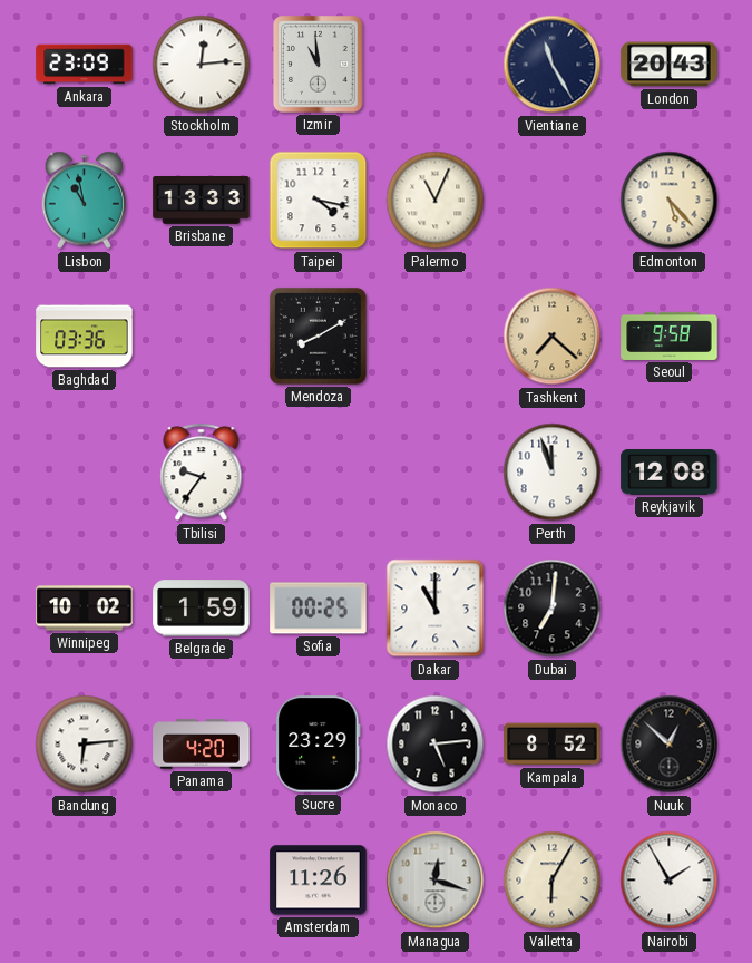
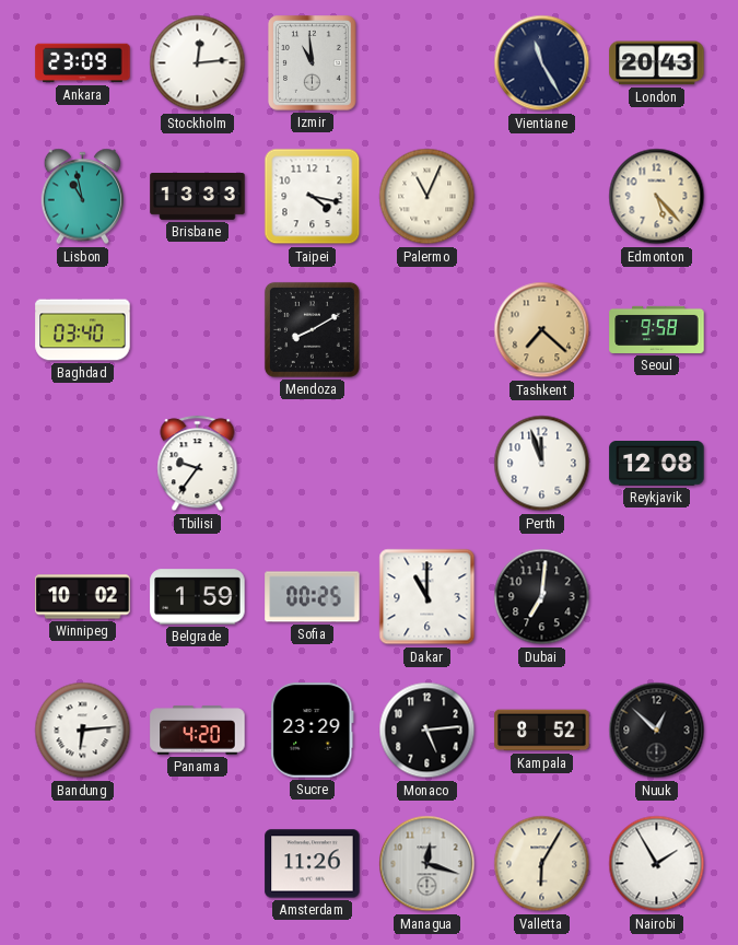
Baghdad: 03:36 -> 03:40
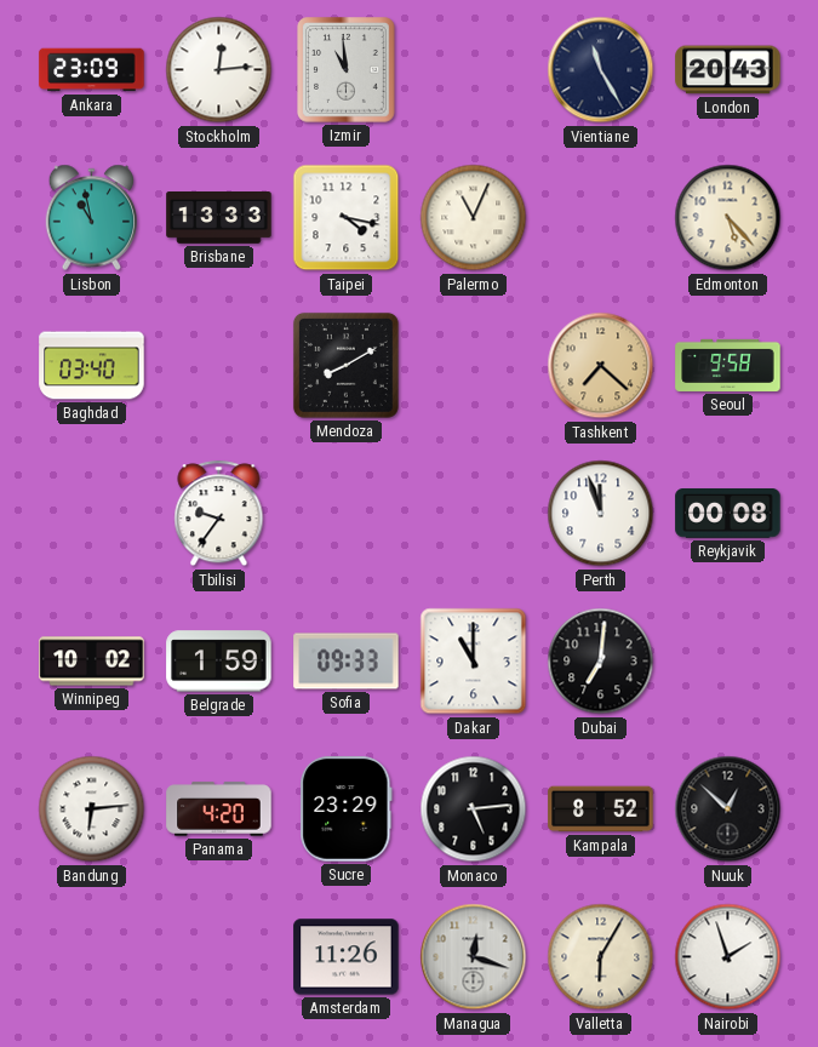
Reykjavik: 12:08 -> 00:08
Sofia: 00:25 -> 09:33
Nairobi: 1:55 -> 1:57
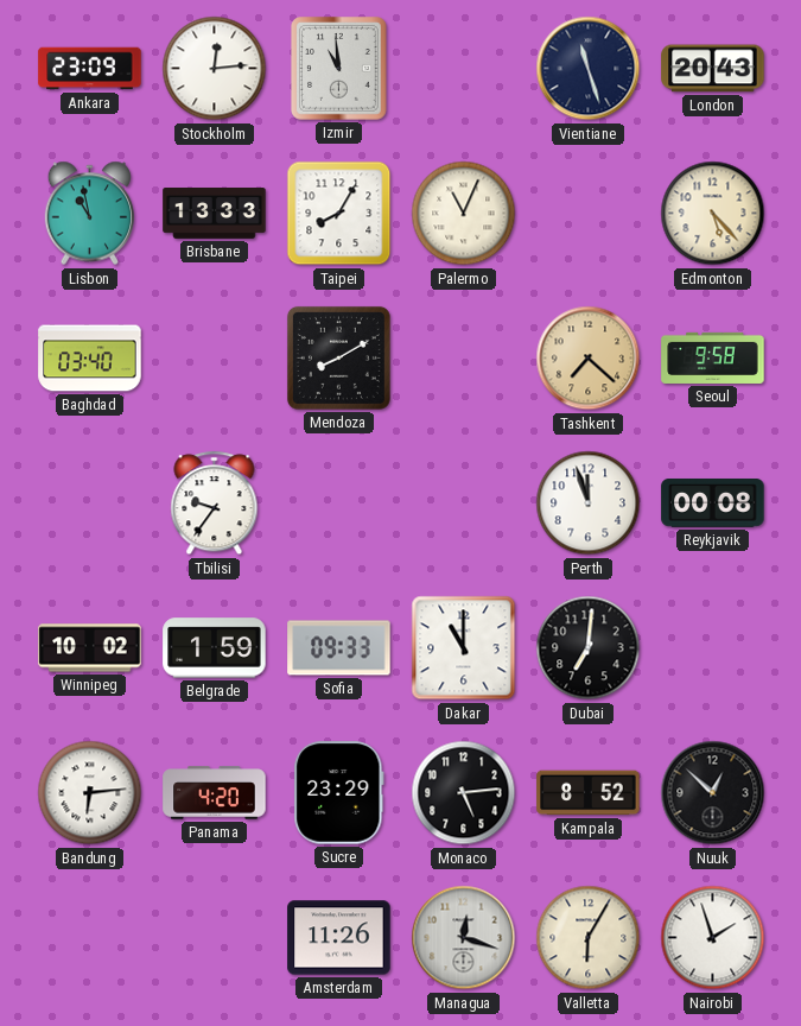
Vientiane: 11:25 -> 11:27
Taipei: 4:17 -> 8:05
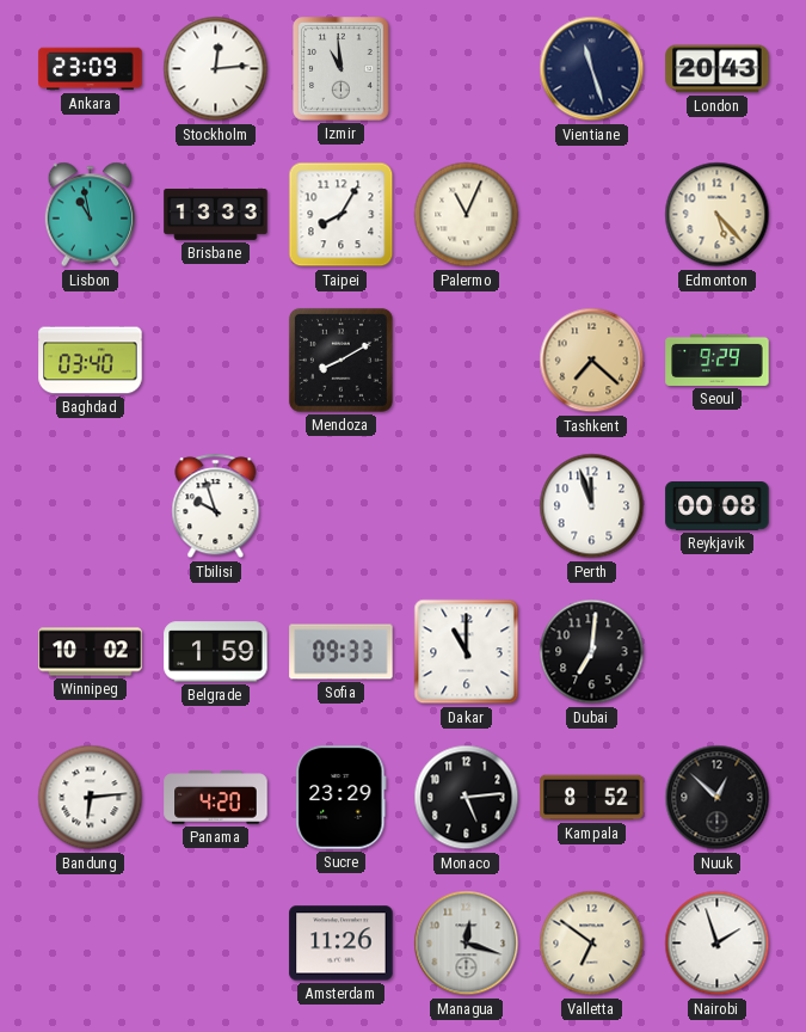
Seoul: 9:58 -> 9:29
Tbilisi: 9:36 -> 9:57
Valletta: 6:05 -> 6:51
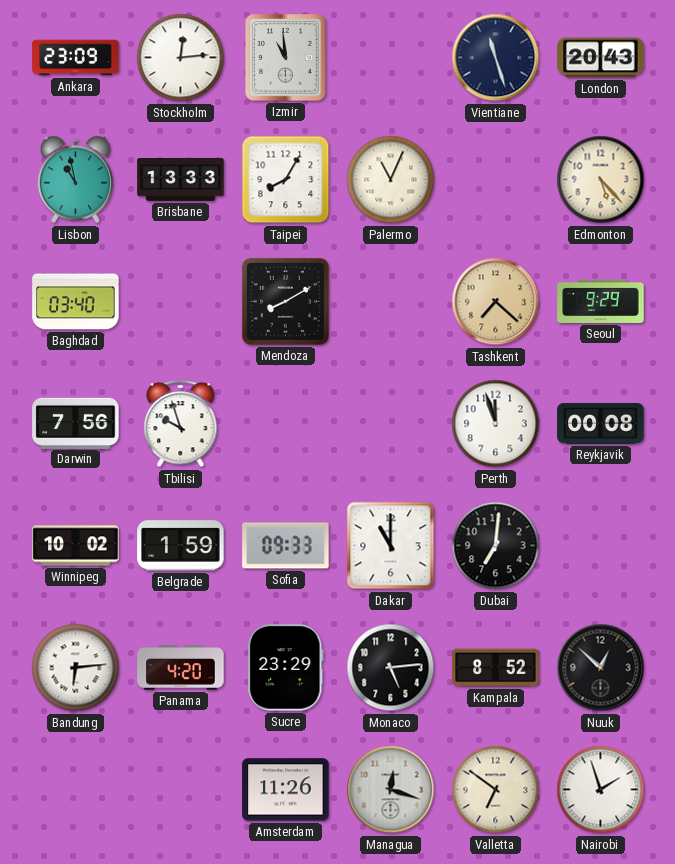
Darwin: none -> 7:56
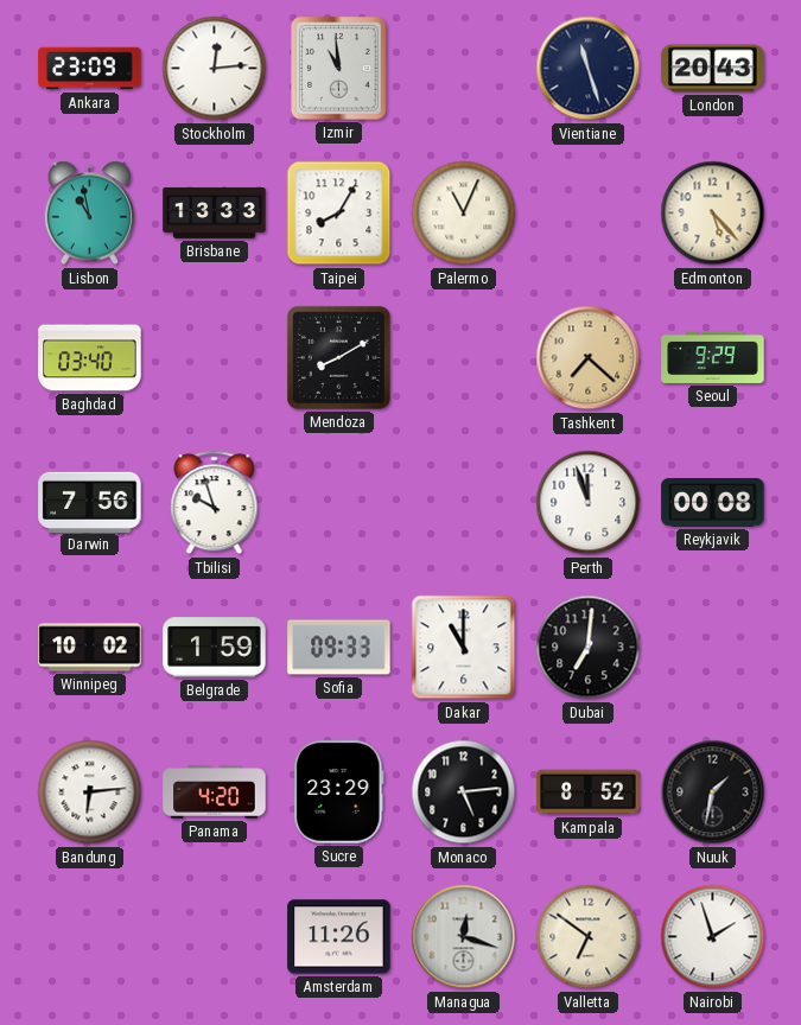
Nuuk: 12:52 -> 1:32
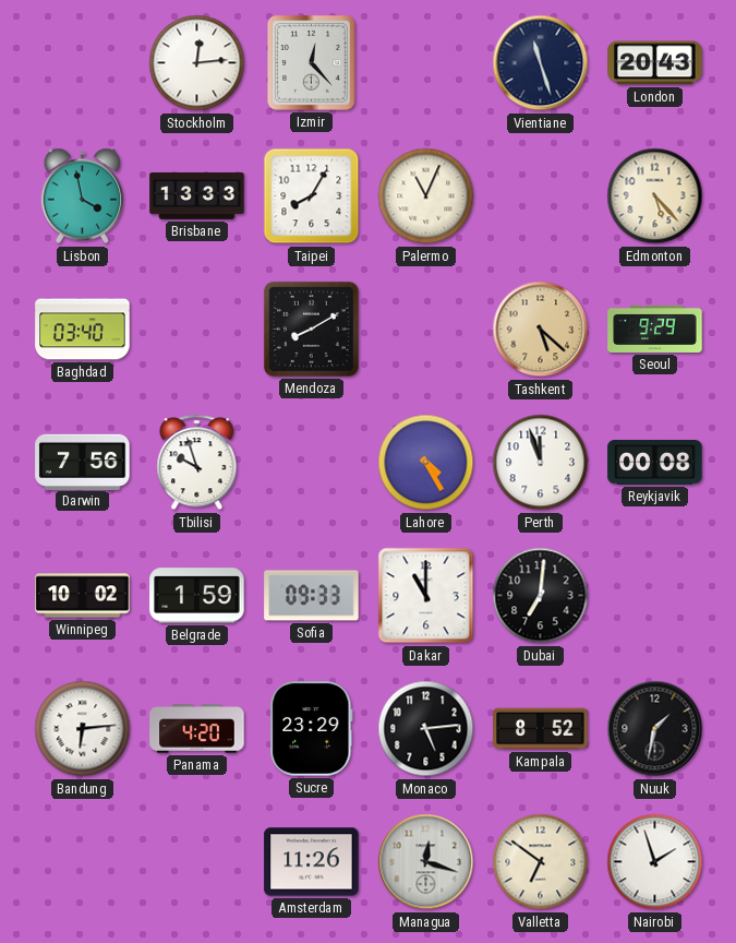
Ankara: 23:09 -> none
Izmir: 10:59 -> 12:23
Lisbon: 10:58 -> 3:58
Tashkent: 7:22 -> 5:22
Lahore: none -> 4:25
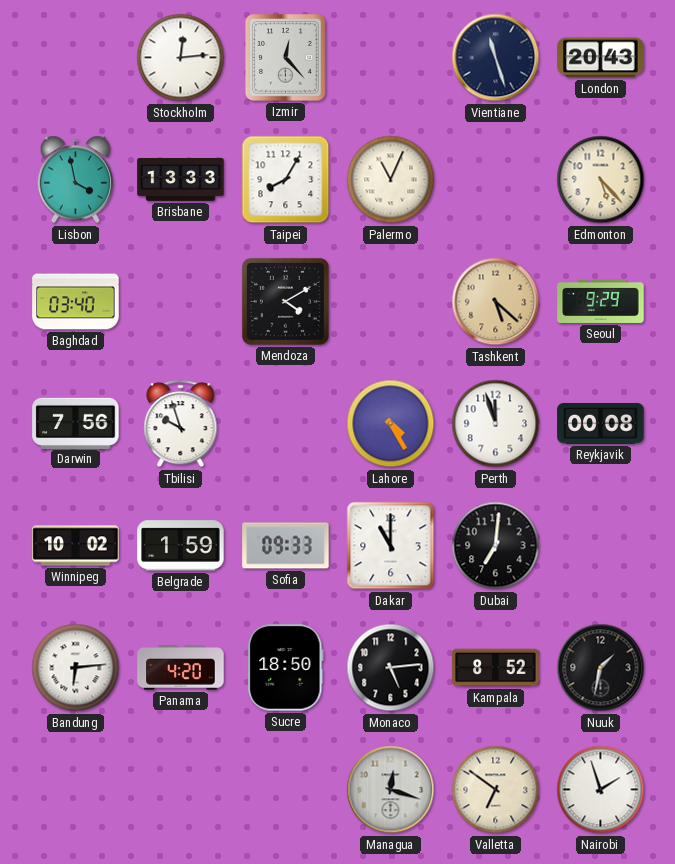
Mendoza: 8:10 -> 4:10
Sucre: 23:29 -> 18:50
Amsterdam: 11:26 -> none
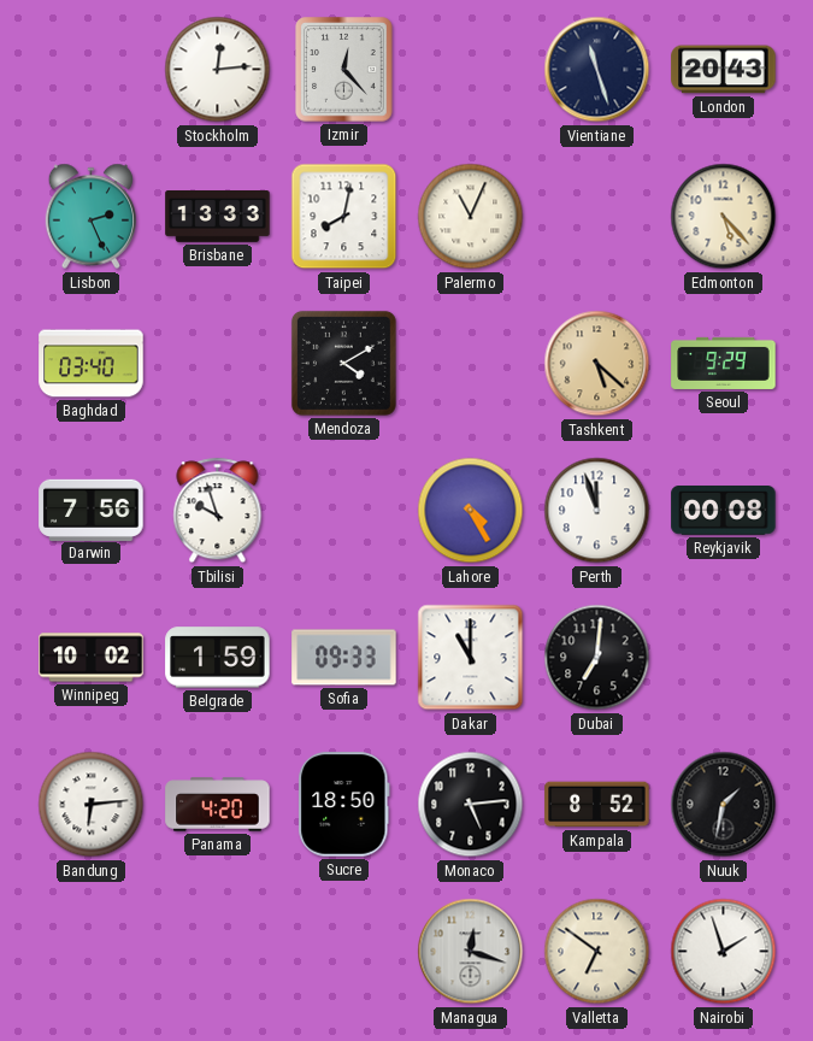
Lisbon: 3:58 -> 2:26
Taipei: 8:05 -> 8:02
